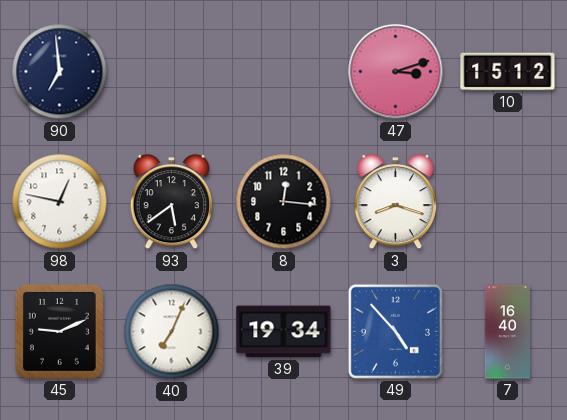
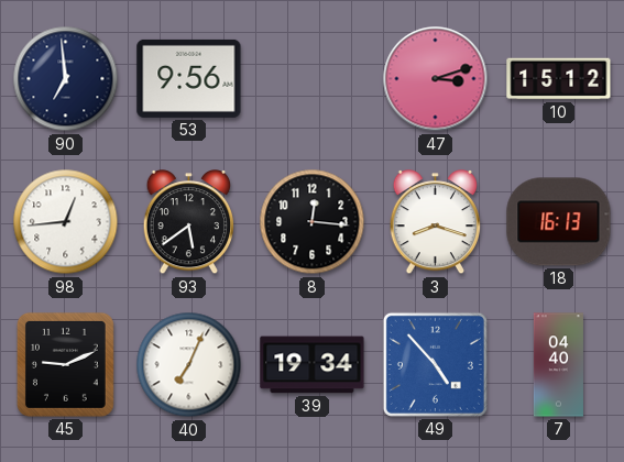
53: none -> 9:56
98: 12:47 -> 12:44
18: none -> 16:13
7: 16:40 -> 04:40
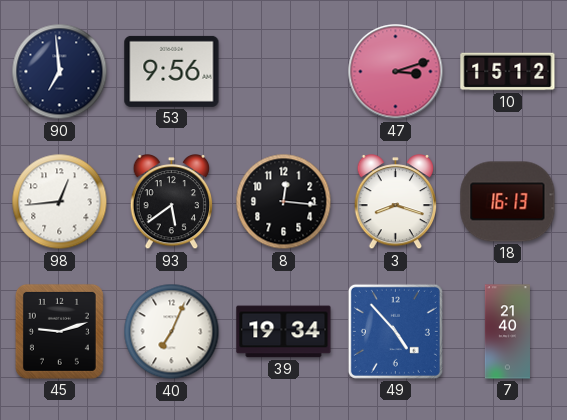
45: 9:11 -> 9:12
7: 04:40 -> 21:40
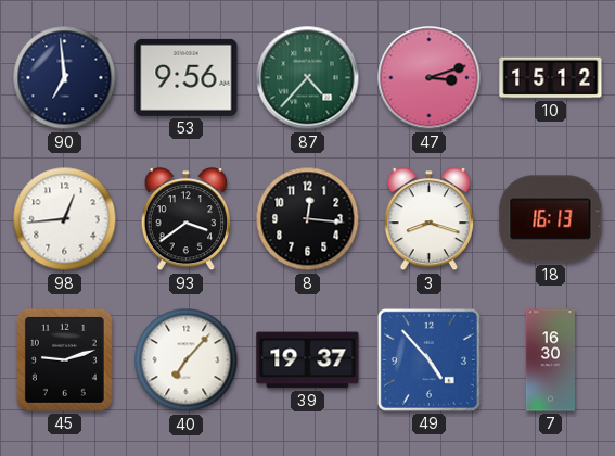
87: none -> 4:37
93: 5:39 -> 3:39
40: 7:04 -> 7:07
39: 19:34 -> 19:37
7: 21:40 -> 16:30
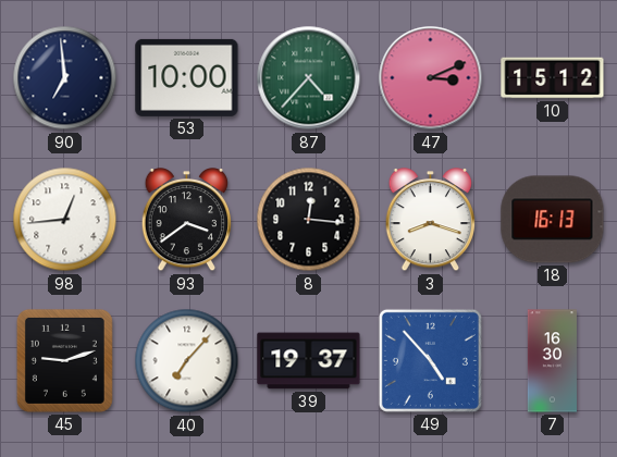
53: 9:56 -> 10:00
47: 3:12 -> 3:11
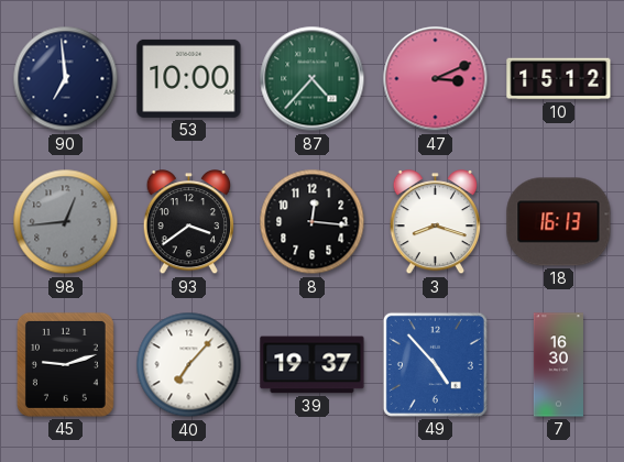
98 dial: white -> grey
